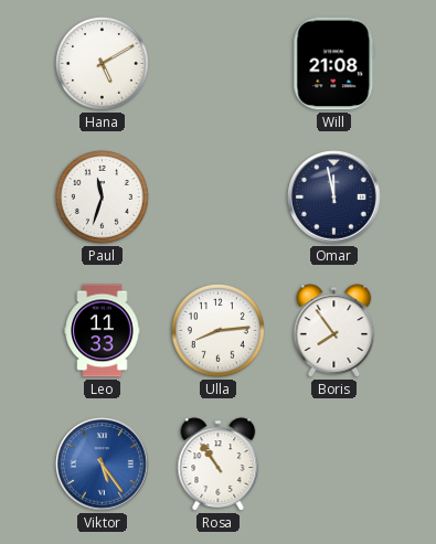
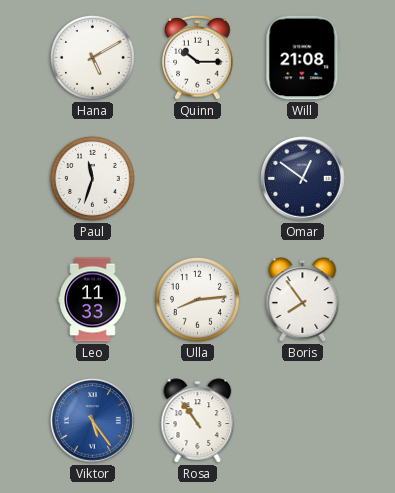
Quinn: none -> 10:15
Omar: 11:58 -> 12:51
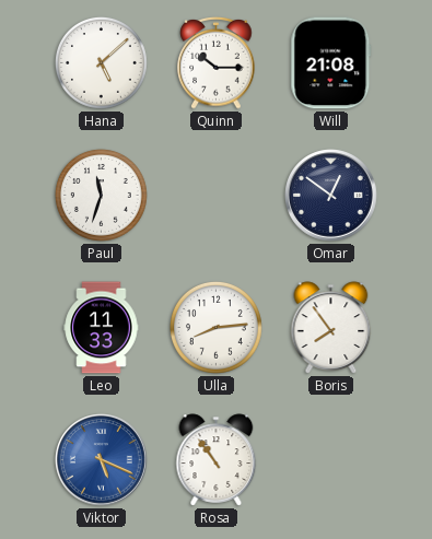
Hana: 5:10 -> 5:08
Viktor: 5:24 -> 5:19
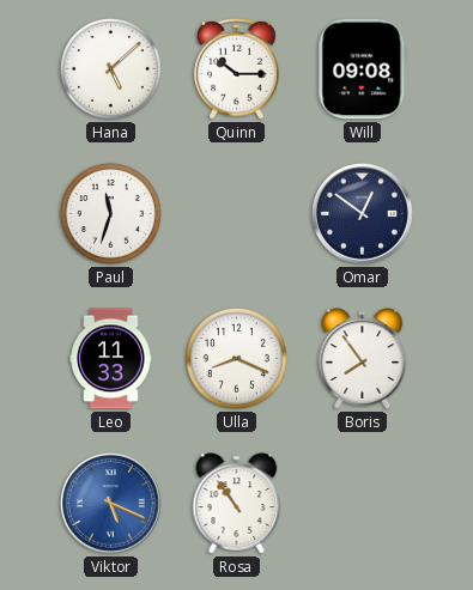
Will: 21:08 -> 09:08
Ulla: 8:14 -> 8:19
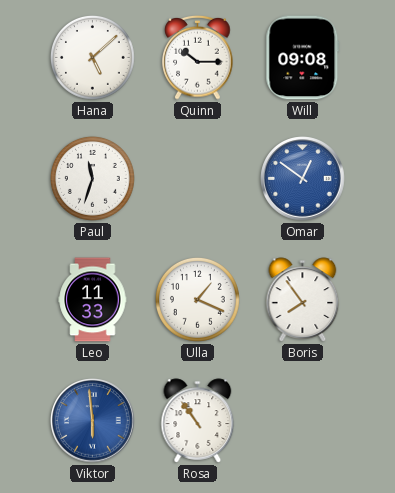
Omar dial: navy -> blue
Ulla: 8:19 -> 1:19
Viktor: 5:19 -> 5:59
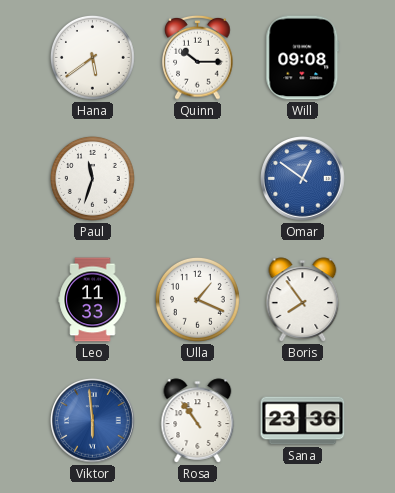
Hana: 5:08 -> 5:39
Sana: none -> 23:36
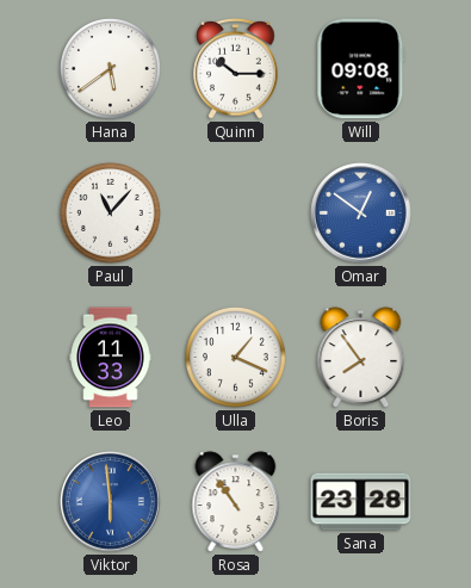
Paul: 11:33 -> 11:07
Sana: 23:36 -> 23:28
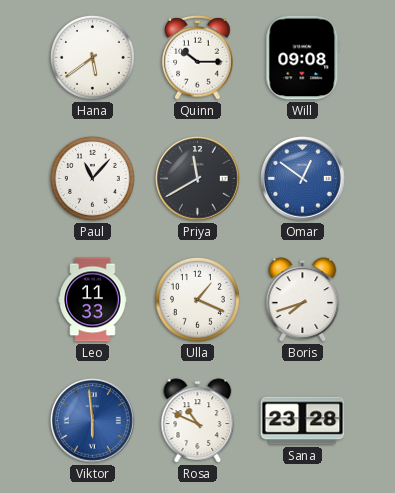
Priya: none -> 11:40
Boris: 7:54 -> 7:42
Rosa: 10:54 -> 10:49
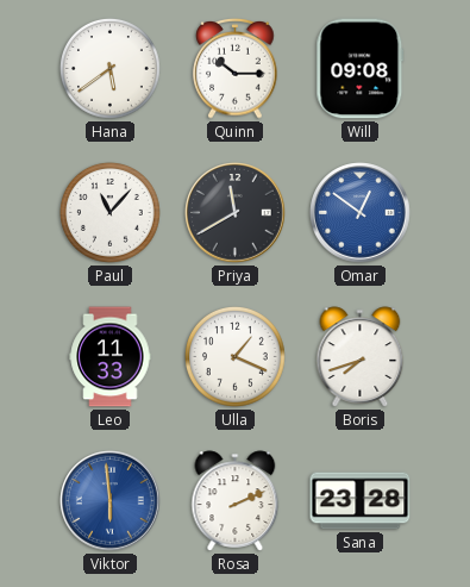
Rosa: 10:49 -> 2:11
